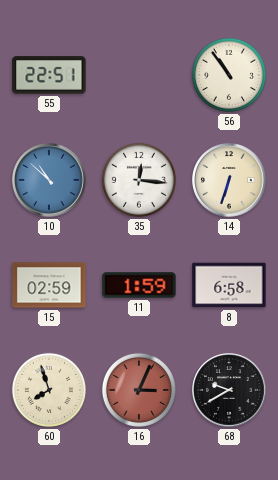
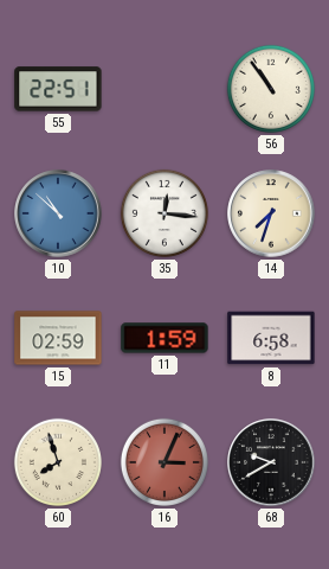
14: 6:33 -> 7:33
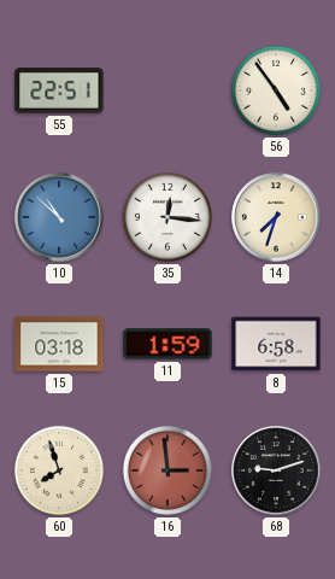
56: 10:54 -> 4:54
15: 02:59 -> 03:18
16: 3:04 -> 2:59
68: 9:40 -> 9:12
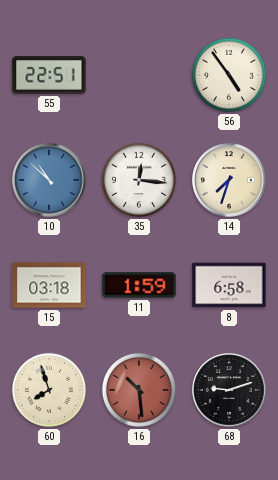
16: 2:59 -> 10:29
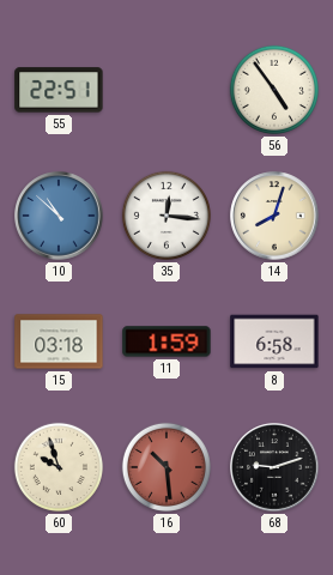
14: 7:33 -> 8:03
60: 7:57 -> 9:57
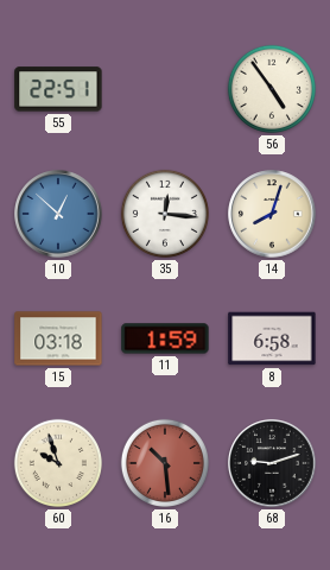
10: 10:52 -> 12:52
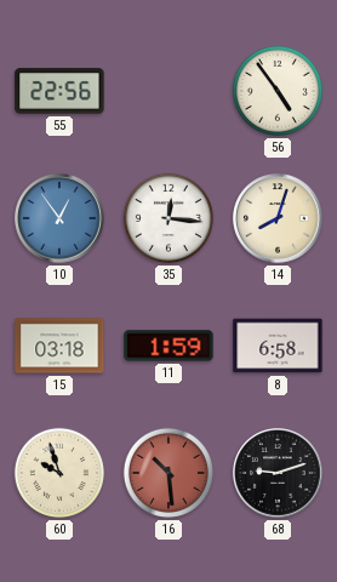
55: 22:51 -> 22:56
10: 12:52 -> 12:54
